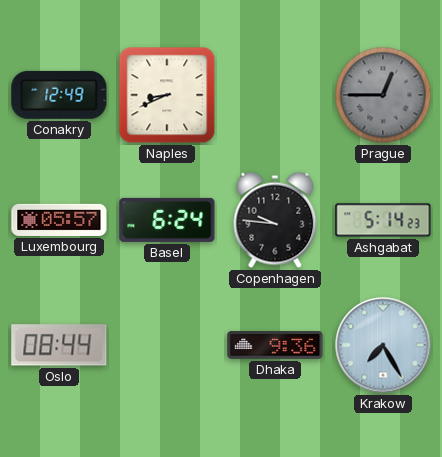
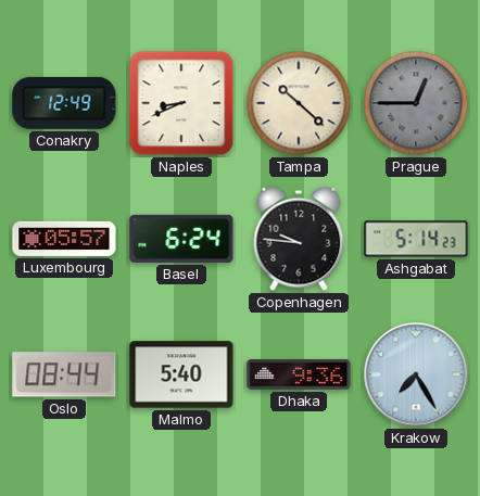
Tampa: none -> 10:22
Malmo: none -> 5:40
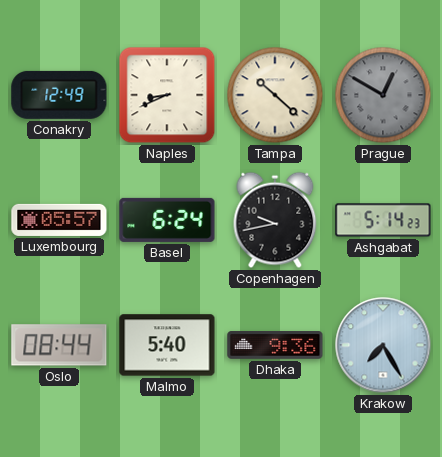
Prague: 12:45 -> 12:50
Copenhagen: 9:46 -> 9:43
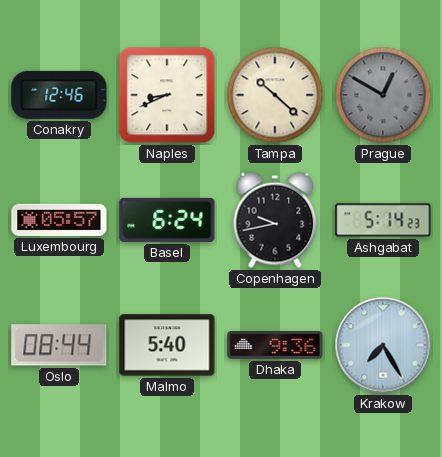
Conakry: 12:49 -> 12:46
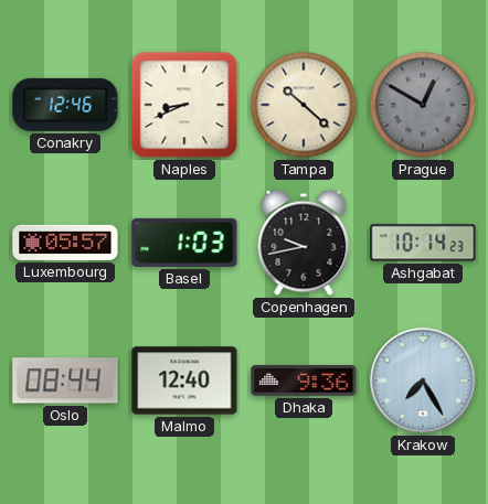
Basel: 6:24 -> 1:03
Ashgabat: 5:14 -> 10:14
Malmo: 5:40 -> 12:40
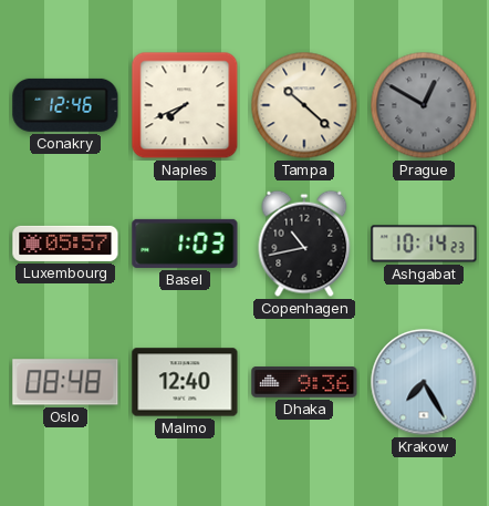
Naples: 8:41 -> 7:41
Copenhagen: 9:43 -> 10:43
Oslo: 08:44 -> 08:48
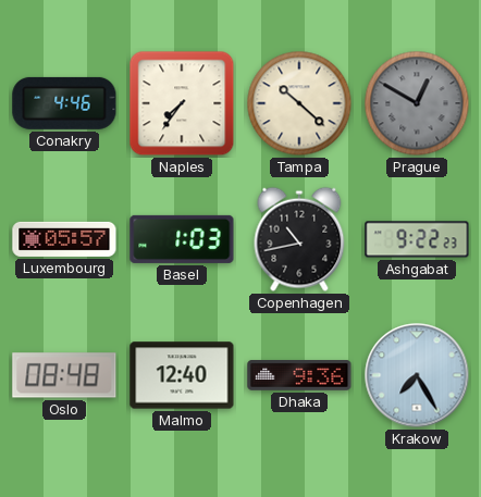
Conakry: 12:46 -> 4:46
Naples: 7:41 -> 7:36
Ashgabat: 10:14 -> 9:22
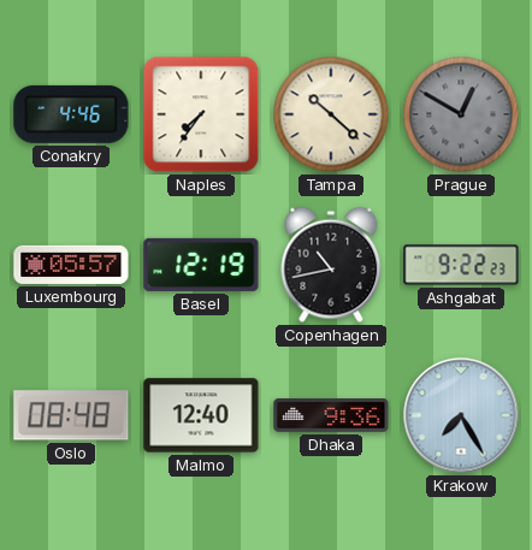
Basel: 1:03 -> 12:19
